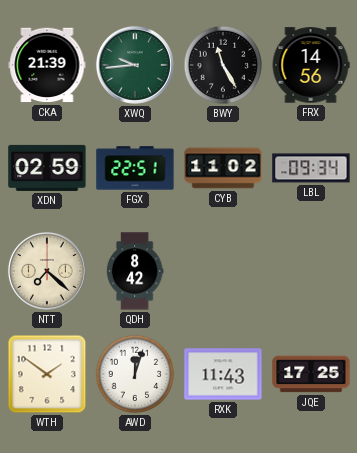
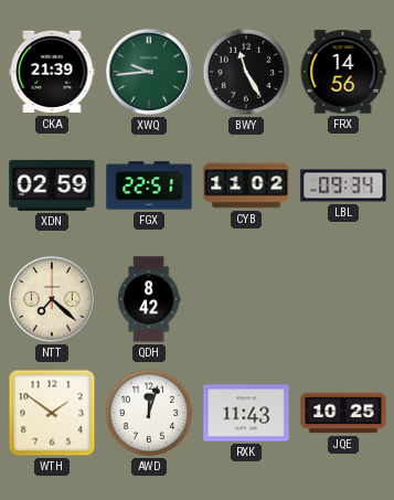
JQE: 17:25 -> 10:25
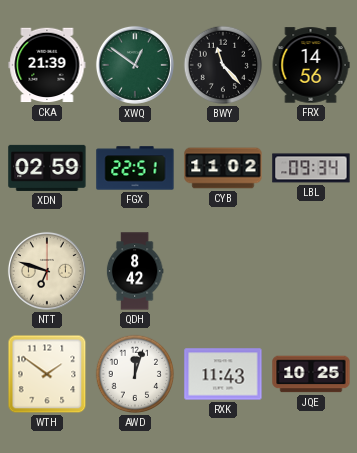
XWQ: 9:44 -> 12:51
BWY: 11:25 -> 11:23
NTT: 7:22 -> 6:48
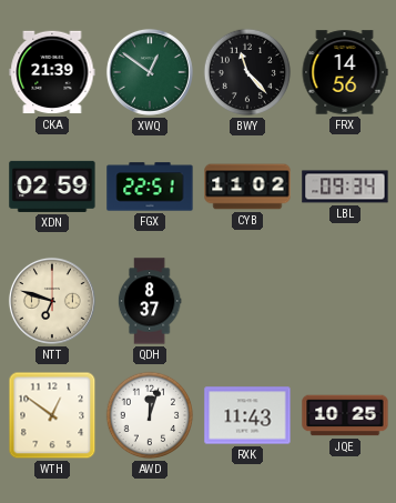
QDH: 8:42 -> 8:37
WTH: 1:51 -> 12:51
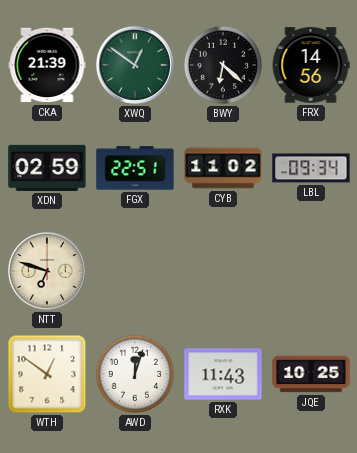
BWY: 11:23 -> 6:22
QDH: 8:37 -> none
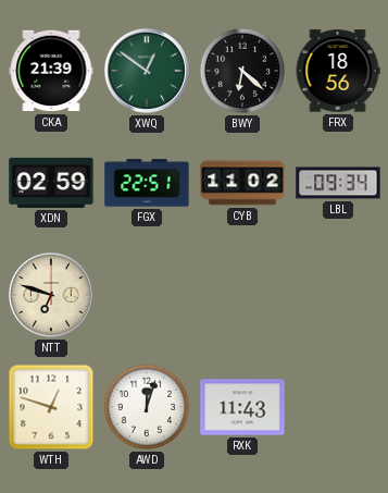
FRX: 14:56 -> 18:56
WTH: 12:51 -> 12:48
JQE: 10:25 -> none
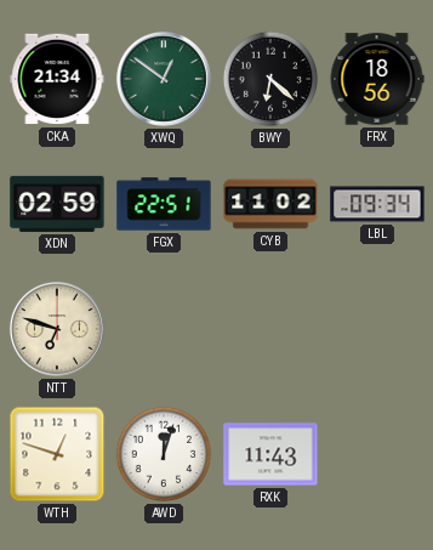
CKA: 21:39 -> 21:34
